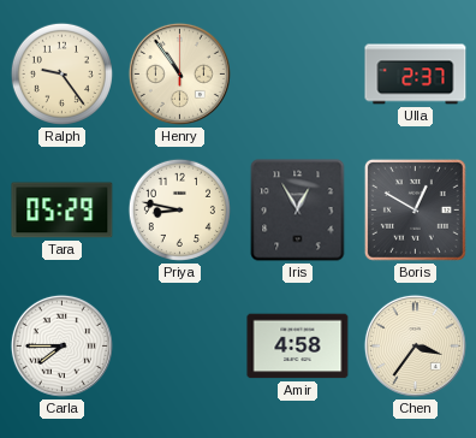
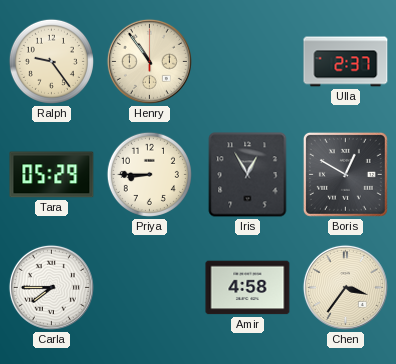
Priya: 8:47 -> 8:45
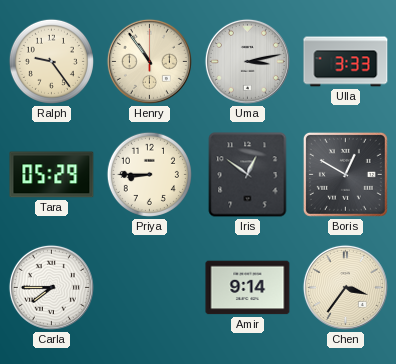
Uma: none -> 3:13
Ulla: 2:37 -> 3:33
Iris: 12:55 -> 12:51
Amir: 4:58 -> 9:14
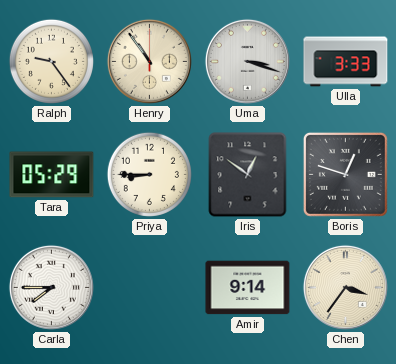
Uma: 3:13 -> 3:18
Boris: 12:50 -> 12:48
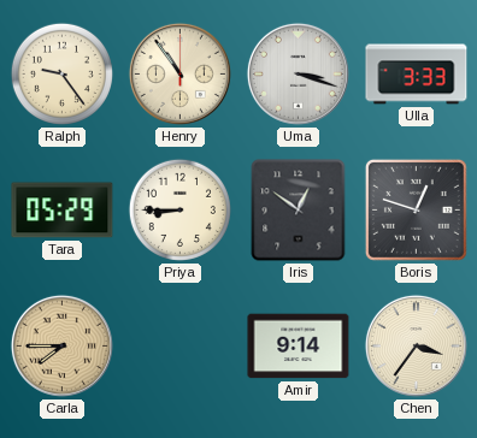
Carla dial: white -> champagne
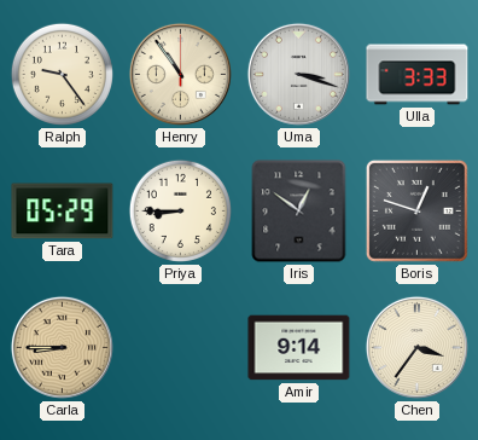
Carla: 7:45 -> 8:45
